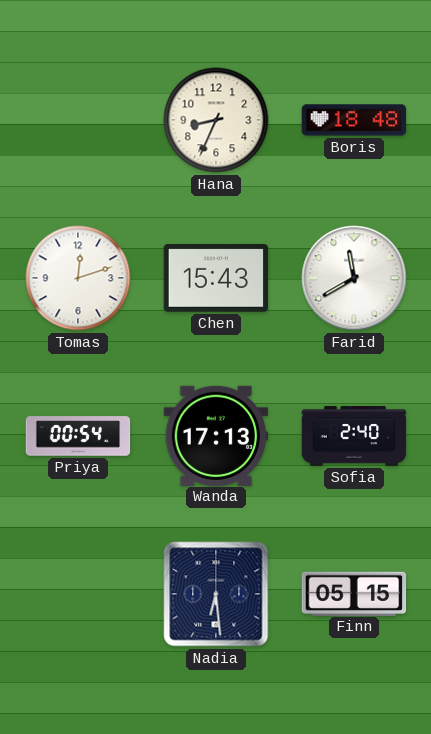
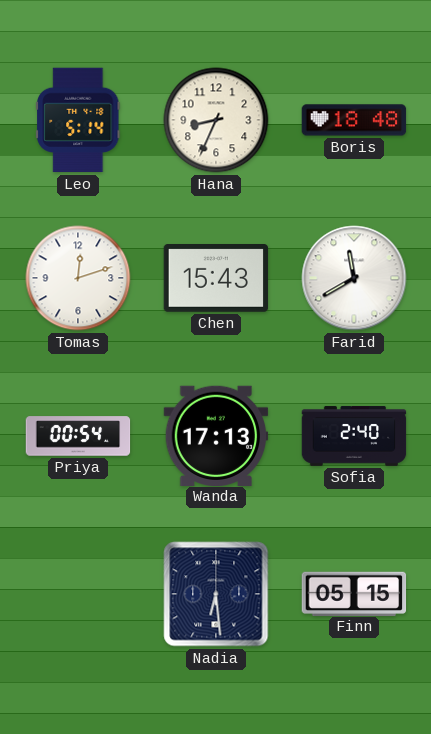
Leo: none -> 5:14
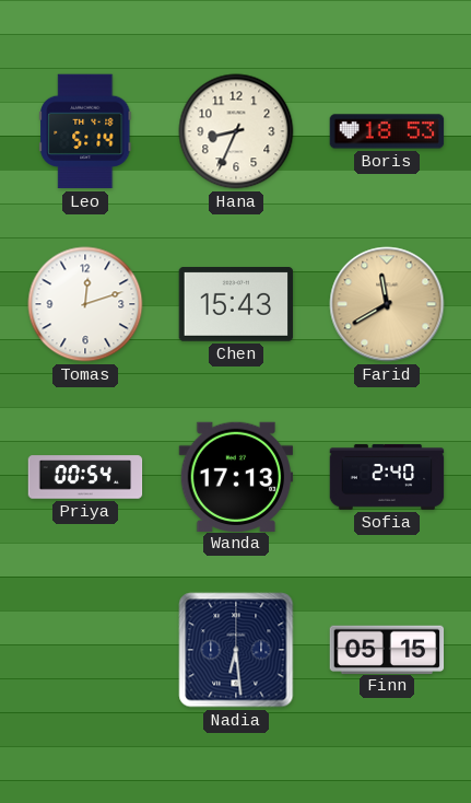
Boris: 18:48 -> 18:53
Farid dial: white -> champagne
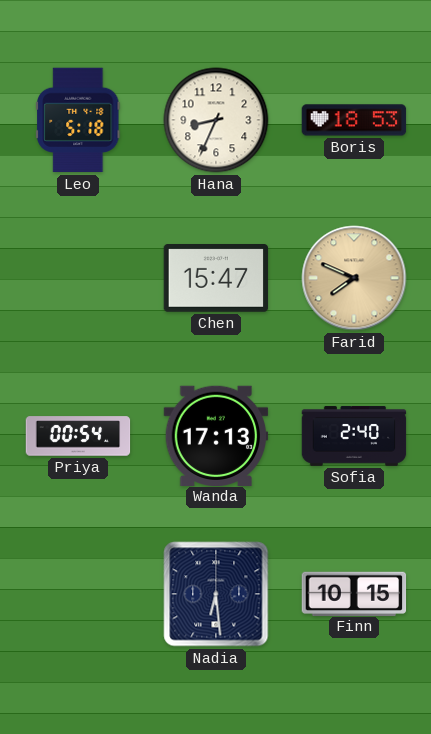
Leo: 5:14 -> 5:18
Tomas: 12:12 -> none
Chen: 15:43 -> 15:47
Farid: 11:40 -> 7:49
Finn: 05:15 -> 10:15
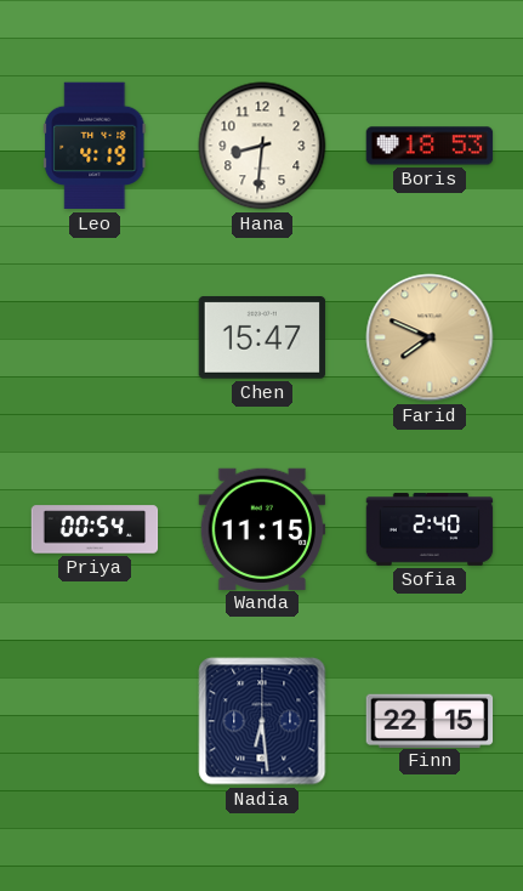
Leo: 5:18 -> 4:19
Hana: 8:34 -> 8:31
Wanda: 17:13 -> 11:15
Finn: 10:15 -> 22:15
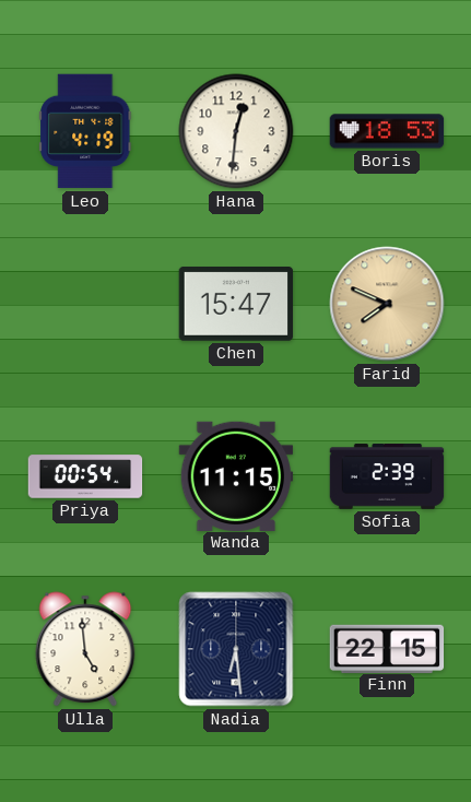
Hana: 8:31 -> 12:31
Sofia: 2:40 -> 2:39
Ulla: none -> 4:59
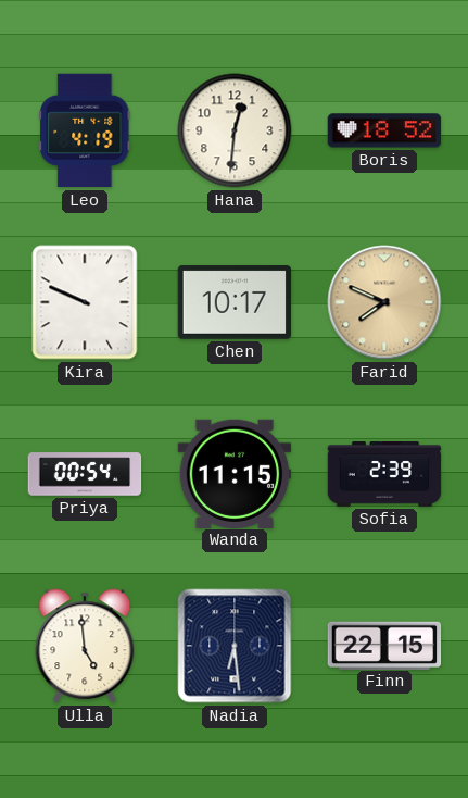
Boris: 18:53 -> 18:52
Kira: none -> 9:49
Chen: 15:47 -> 10:17
